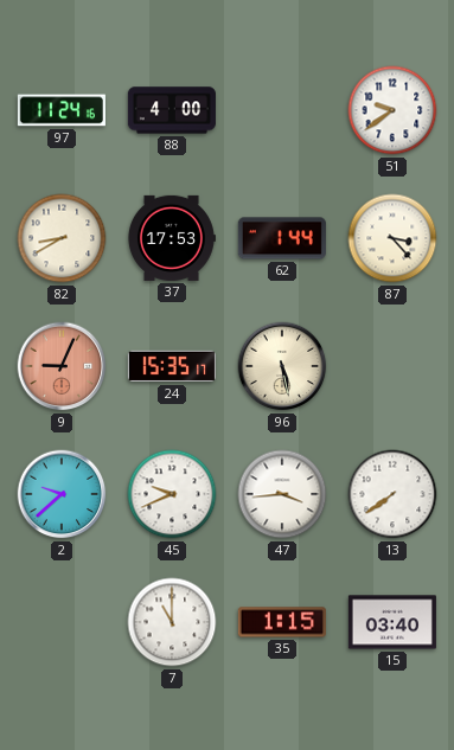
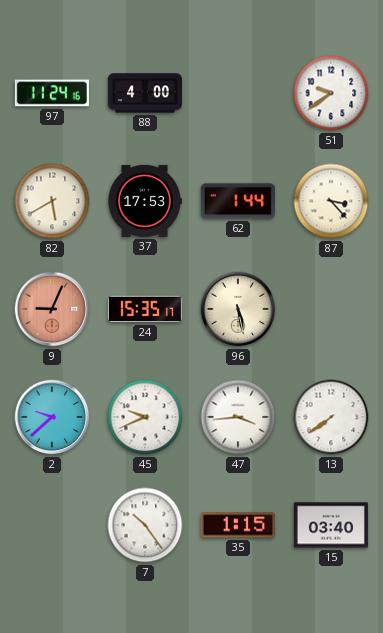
82: 8:40 -> 5:40
7: 11:00 -> 10:24
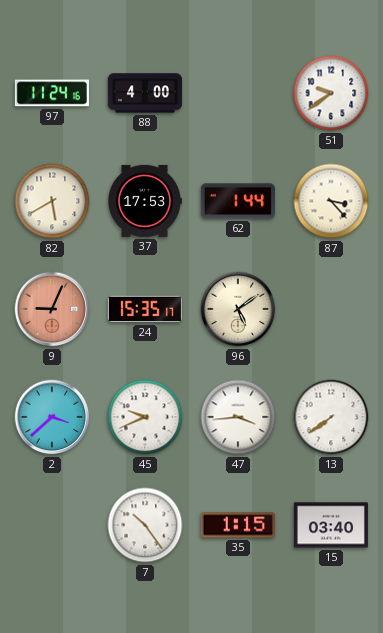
96: 5:28 -> 5:09
2: 9:38 -> 3:38
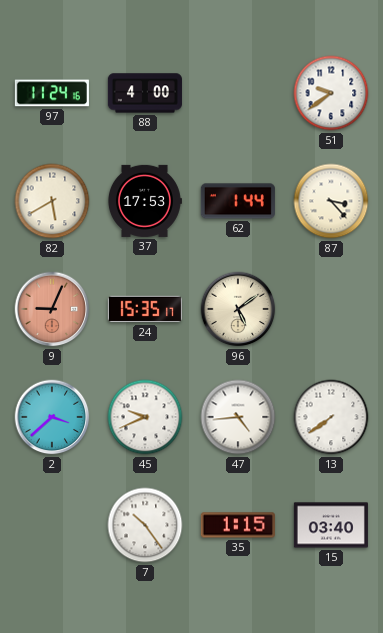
47: 3:44 -> 4:44
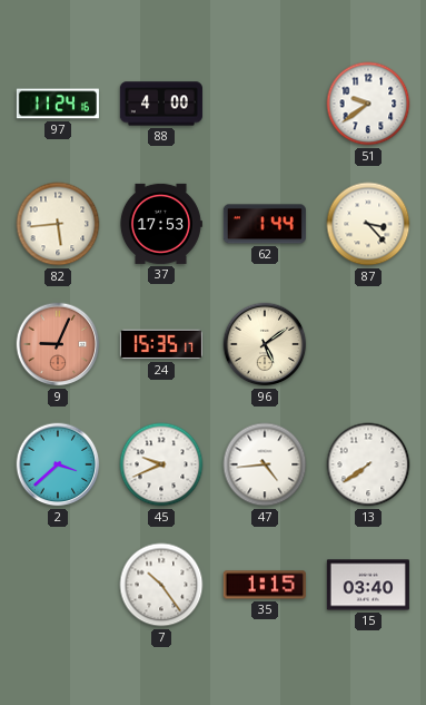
82: 5:40 -> 5:44
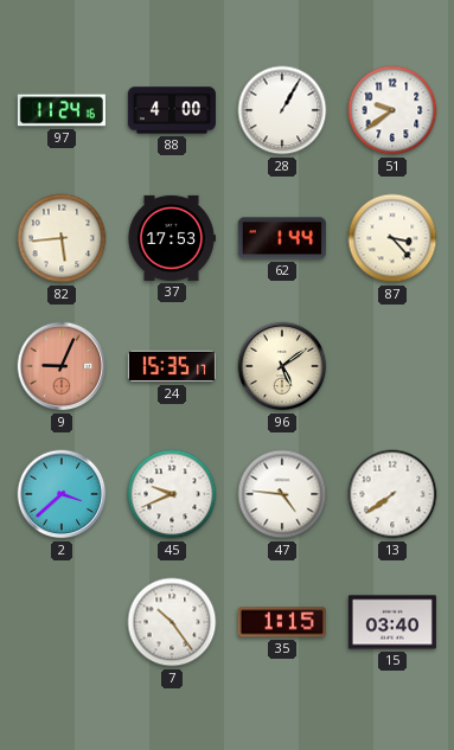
28: none -> 1:05
47: 4:44 -> 4:46
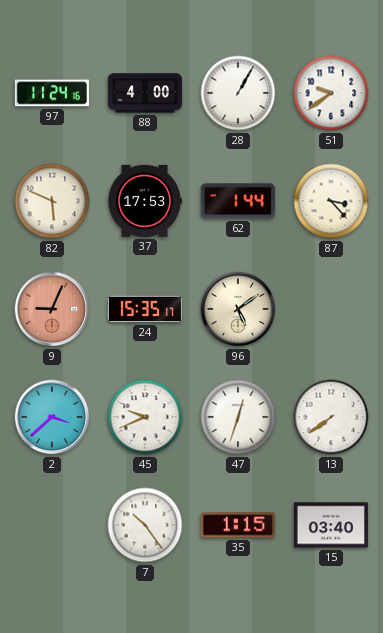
82: 5:44 -> 5:49
47: 4:46 -> 12:33
